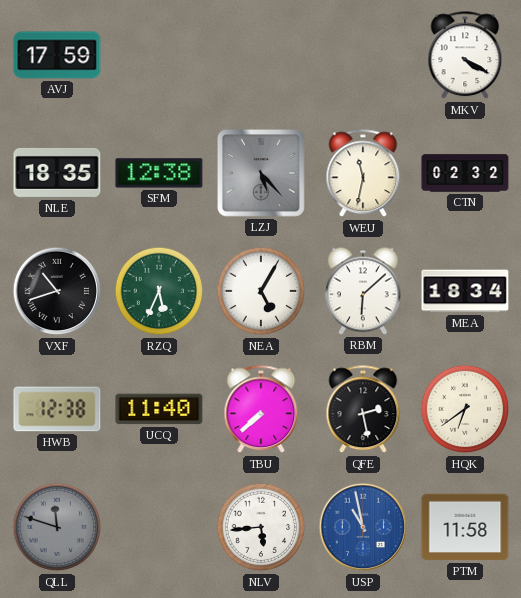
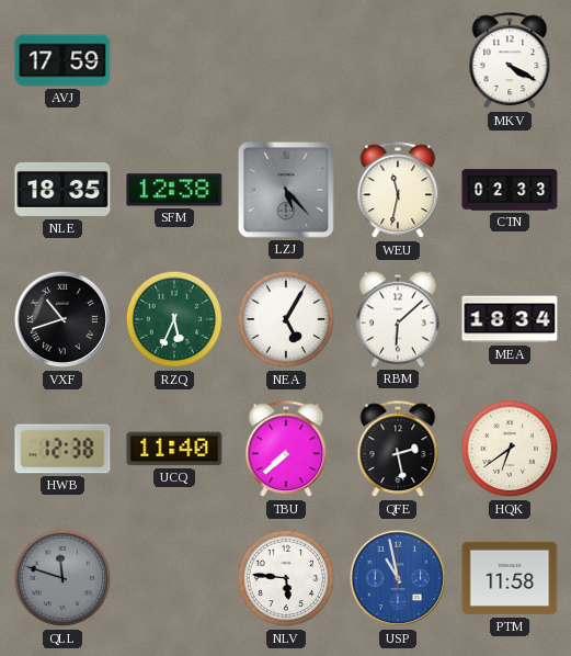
CTN: 02:32 -> 02:33
NLV: 5:44 -> 5:46
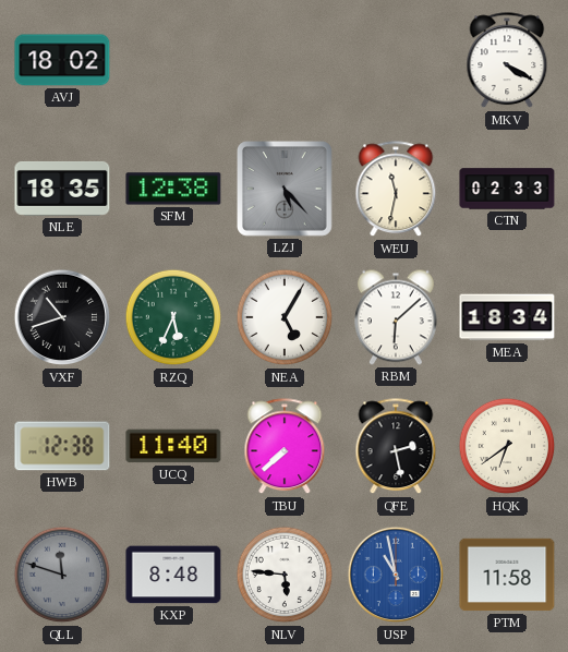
AVJ: 17:59 -> 18:02
KXP: none -> 8:48
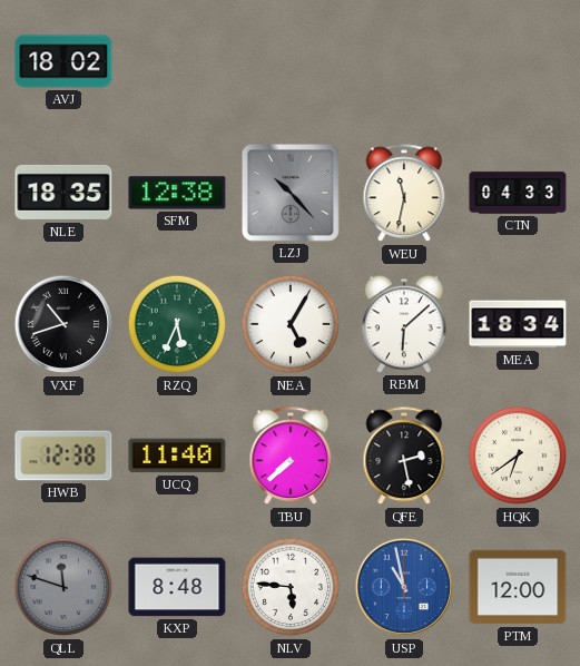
MKV: 4:20 -> none
LZJ: 5:23 -> 10:23
CTN: 02:33 -> 04:33
PTM: 11:58 -> 12:00
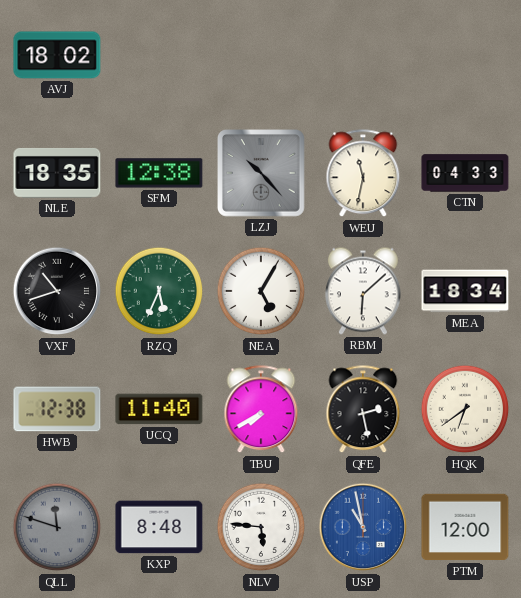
TBU: 7:38 -> 7:40
